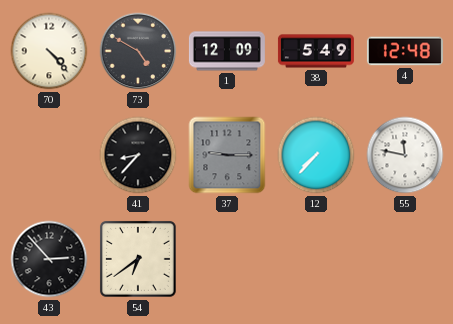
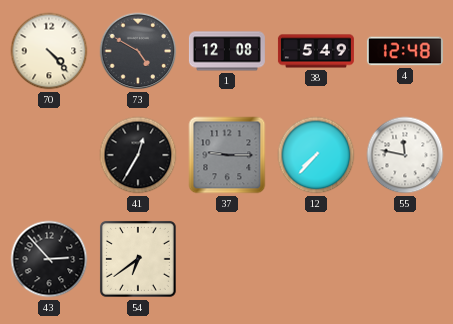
1: 12:09 -> 12:08
41: 8:37 -> 12:35
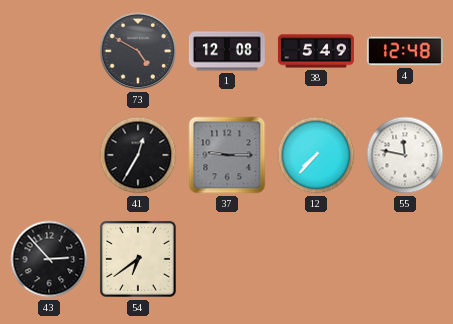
70: 4:23 -> none
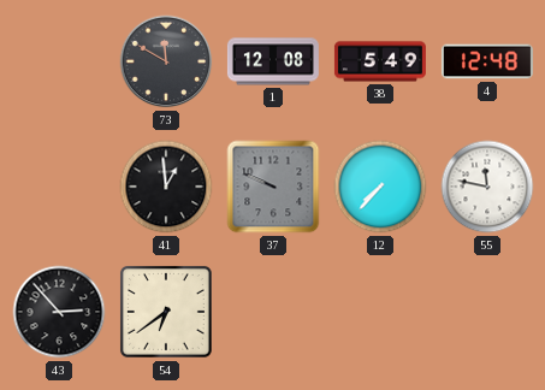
73: 4:50 -> 11:50
41: 12:35 -> 12:59
37: 9:15 -> 9:49
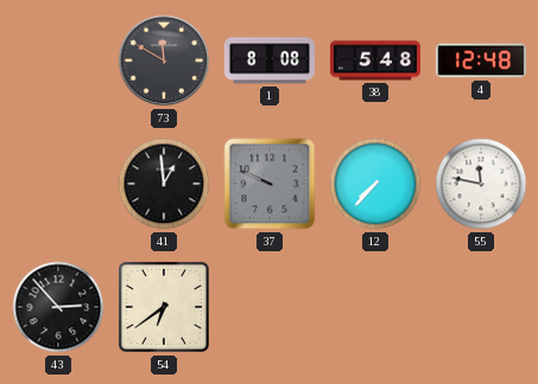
1: 12:08 -> 8:08
38: 5:49 -> 5:48
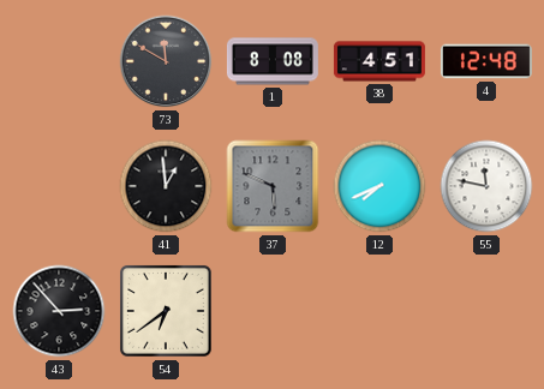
38: 5:48 -> 4:51
37: 9:49 -> 5:49
12: 7:37 -> 7:41
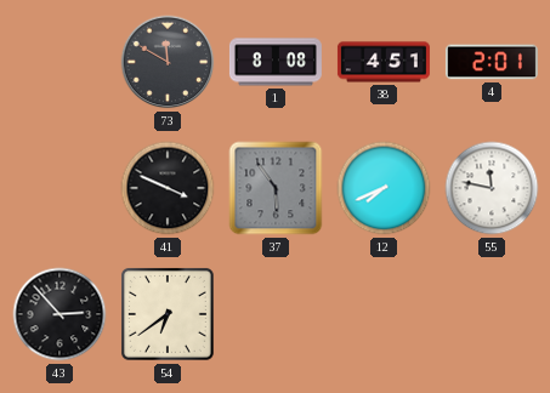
4: 12:48 -> 2:01
41: 12:59 -> 3:49
37: 5:49 -> 5:54
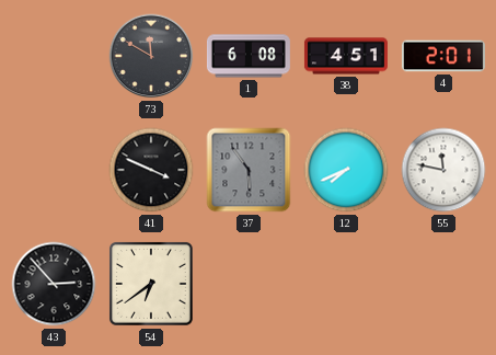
1: 8:08 -> 6:08
